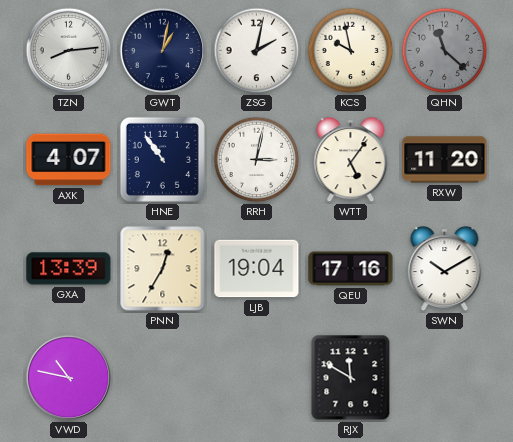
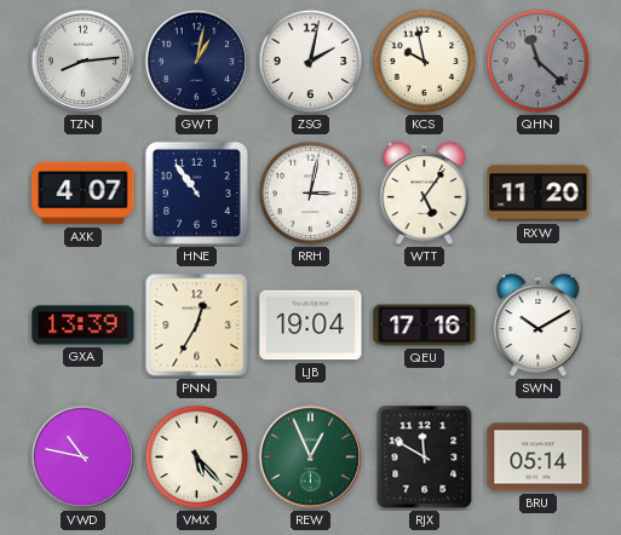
VMX: none -> 5:23
REW: none -> 12:56
BRU: none -> 05:14
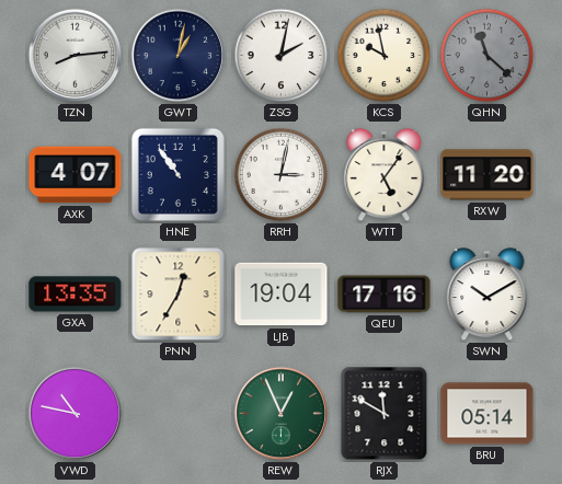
GXA: 13:39 -> 13:35
VMX: 5:23 -> none
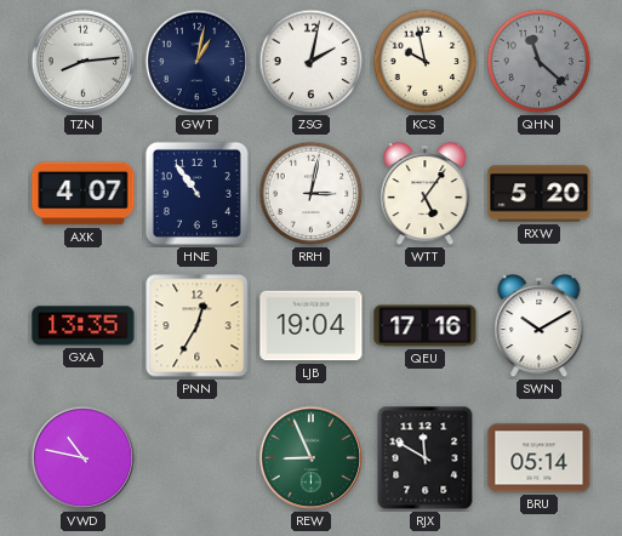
RXW: 11:20 -> 5:20
REW: 12:56 -> 8:56
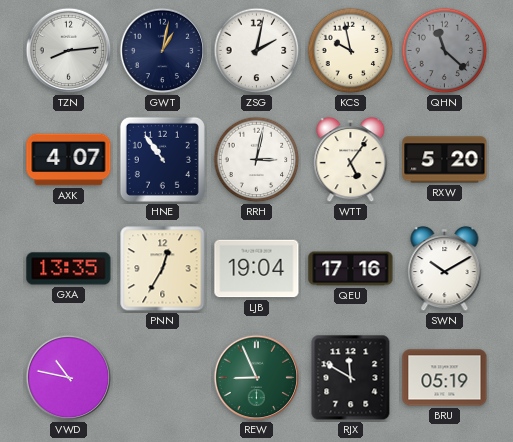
BRU: 05:14 -> 05:19
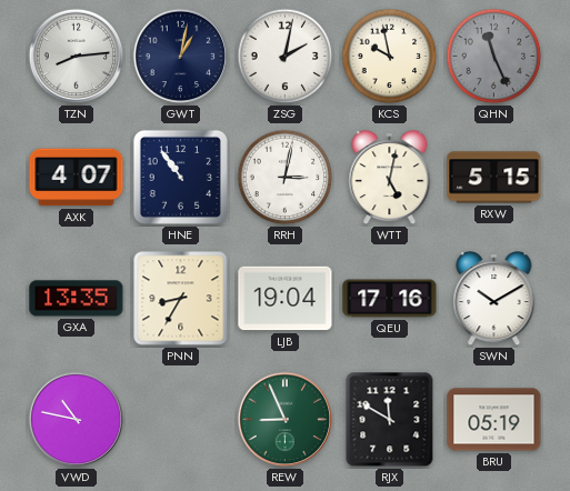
QHN: 11:22 -> 11:26
WTT: 5:06 -> 5:02
RXW: 5:20 -> 5:15
PNN: 12:35 -> 8:35
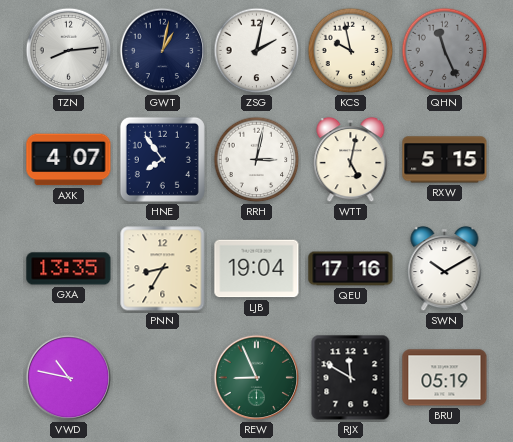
HNE: 10:54 -> 7:54
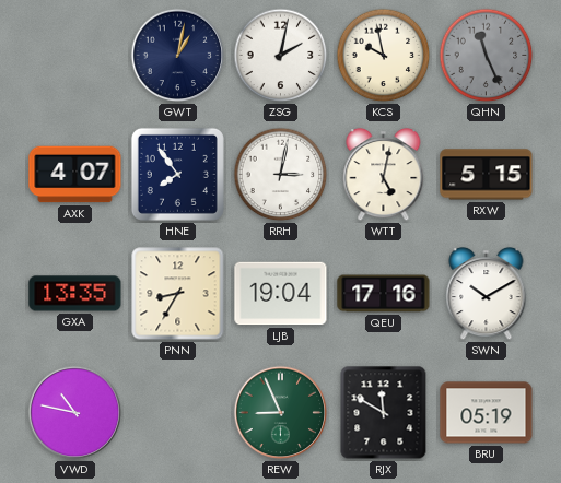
TZN: 8:14 -> none
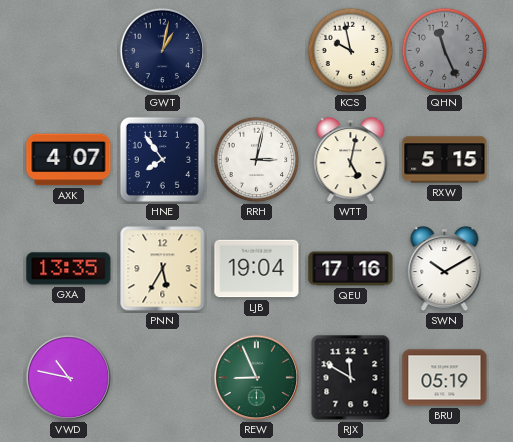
ZSG: 2:02 -> none
PNN: 8:35 -> 5:35
